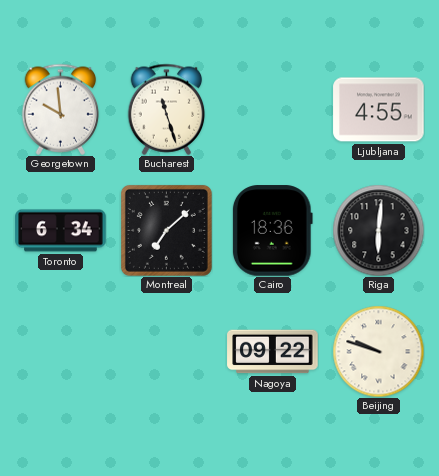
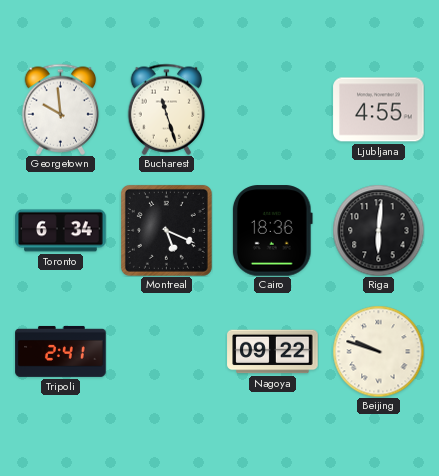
Montreal: 7:08 -> 5:19
Tripoli: none -> 2:41
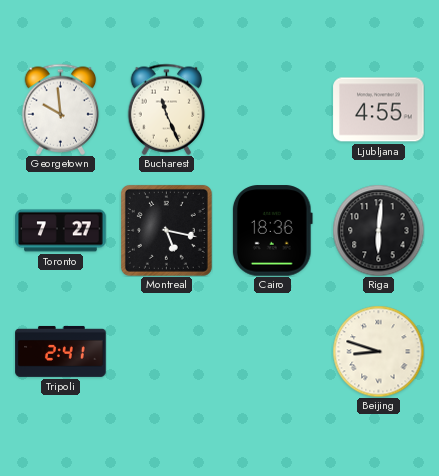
Bucharest: 11:27 -> 11:26
Toronto: 6:34 -> 7:27
Montreal: 5:19 -> 5:17
Nagoya: 09:22 -> none
Beijing: 9:48 -> 8:48
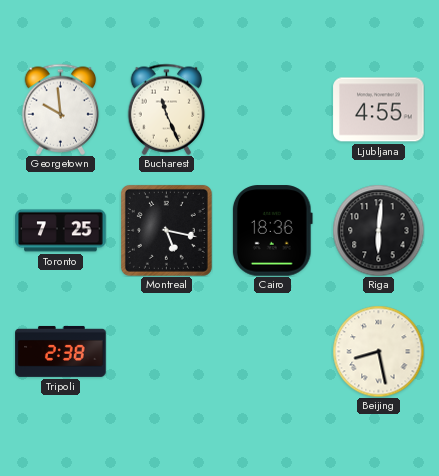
Toronto: 7:27 -> 7:25
Tripoli: 2:41 -> 2:38
Beijing: 8:48 -> 8:28
